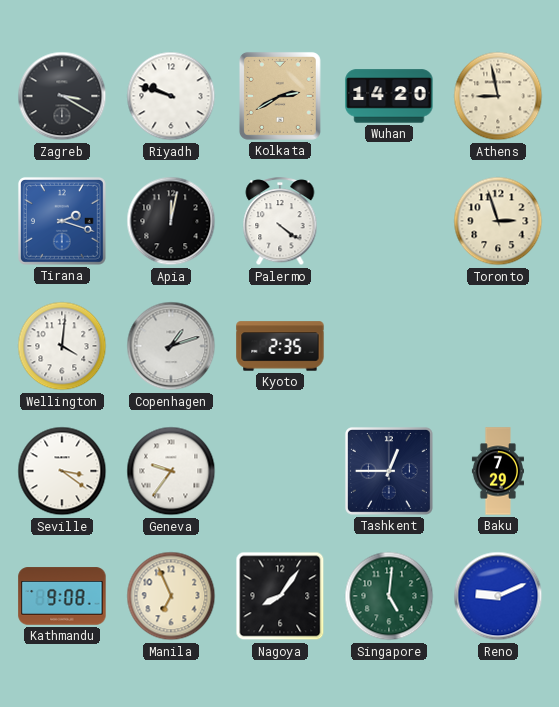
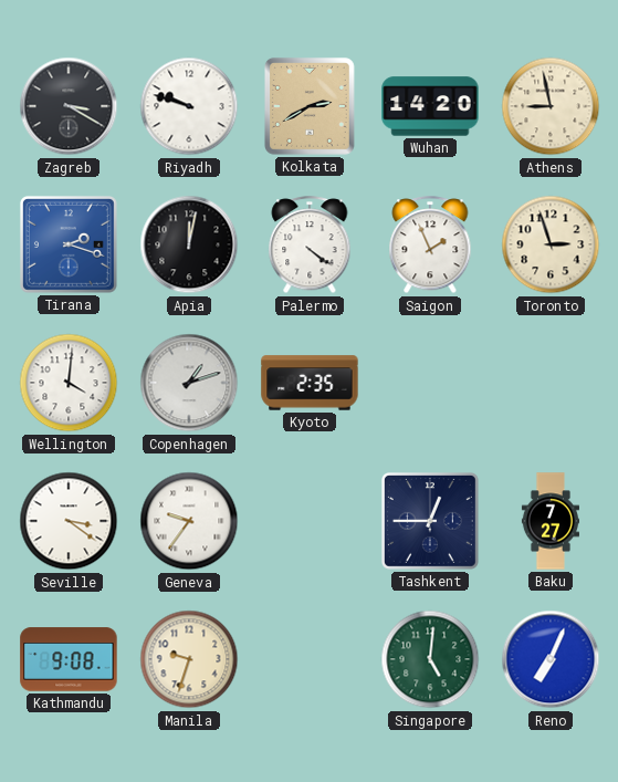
Saigon: none -> 1:56
Baku: 7:29 -> 7:27
Manila: 6:56 -> 9:33
Nagoya: 8:06 -> none
Reno: 9:11 -> 7:04
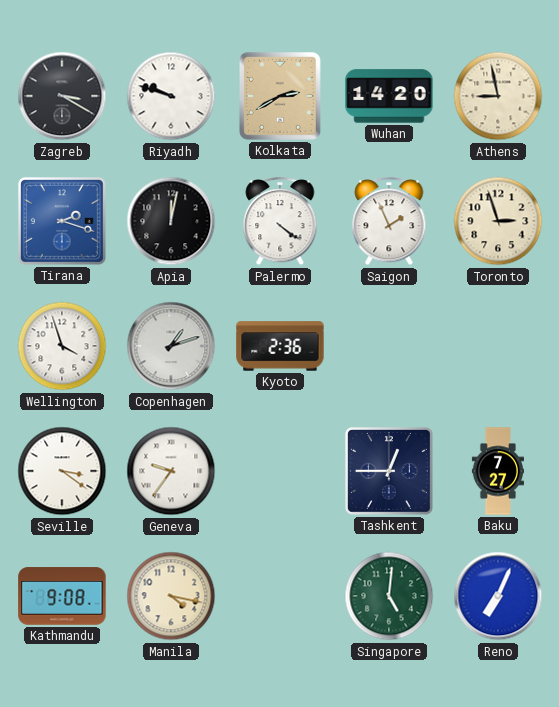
Wellington: 4:01 -> 3:57
Kyoto: 2:35 -> 2:36
Manila: 9:33 -> 4:17
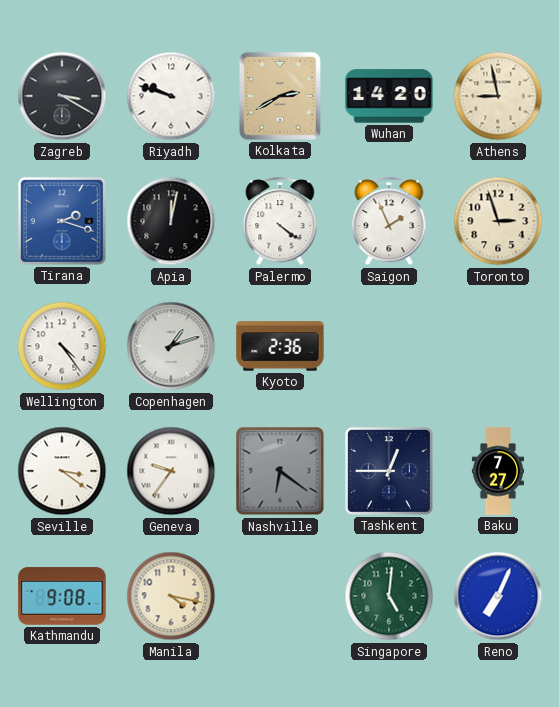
Wellington: 3:57 -> 4:24
Nashville: none -> 6:21
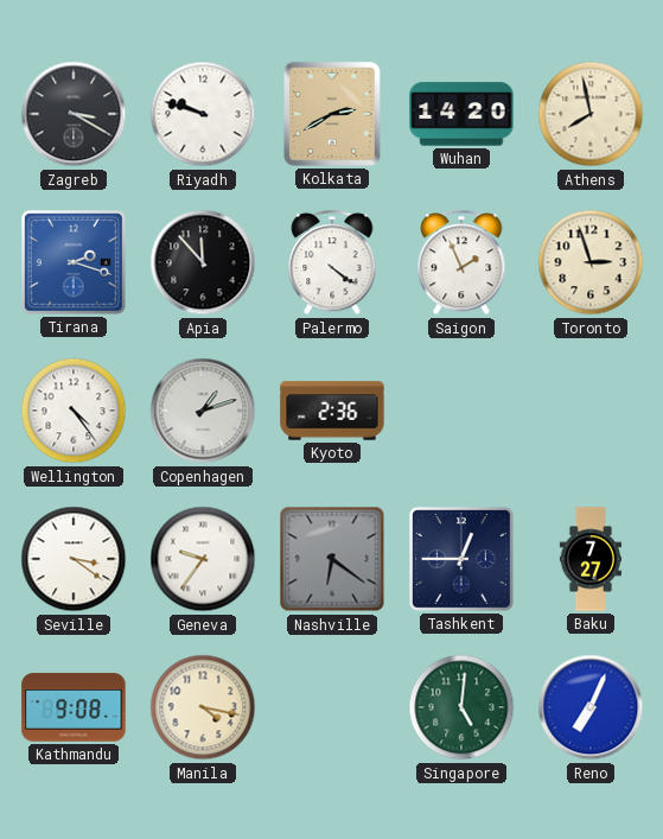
Athens: 8:58 -> 7:58
Apia: 12:02 -> 11:53
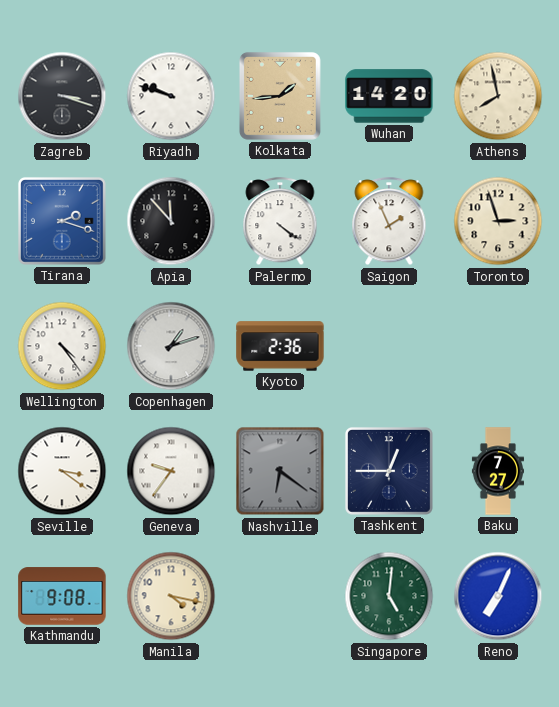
Zagreb: 3:20 -> 3:18
Kolkata: 2:40 -> 1:44
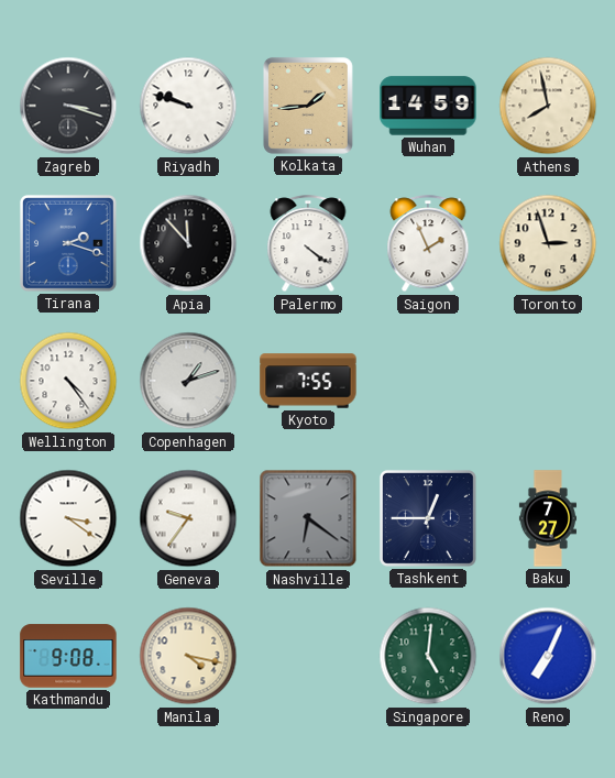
Wuhan: 14:20 -> 14:59
Kyoto: 2:36 -> 7:55
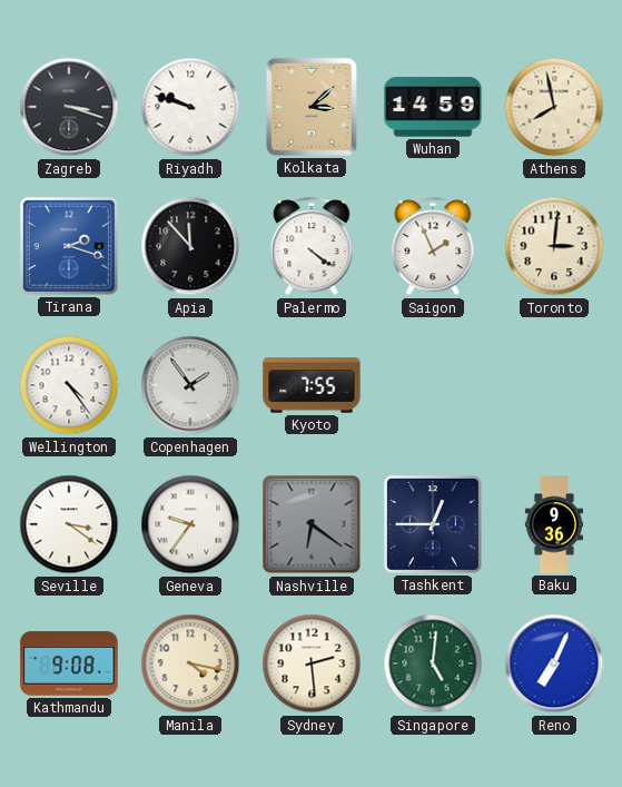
Kolkata: 1:44 -> 3:08
Toronto: 2:57 -> 3:01
Copenhagen: 1:12 -> 1:54
Baku: 7:27 -> 9:36
Sydney: none -> 2:29
